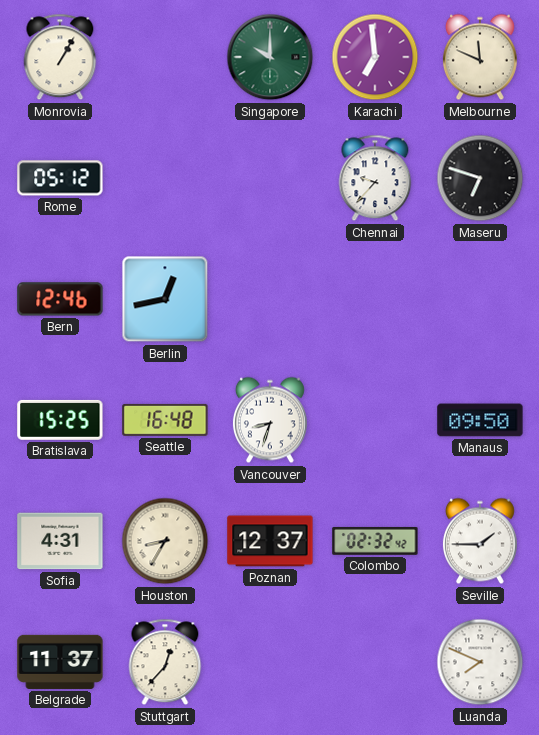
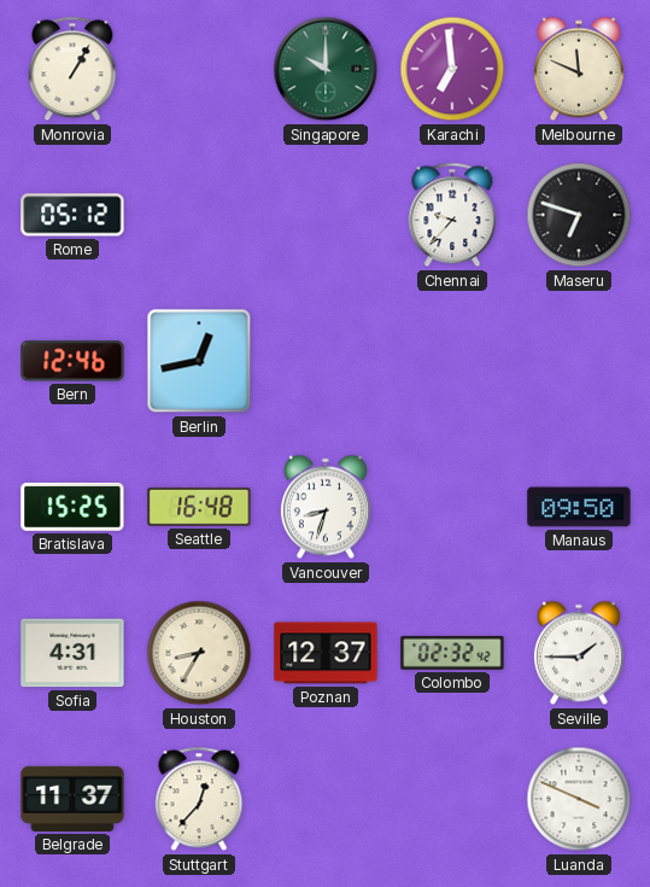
Luanda: 7:49 -> 3:49
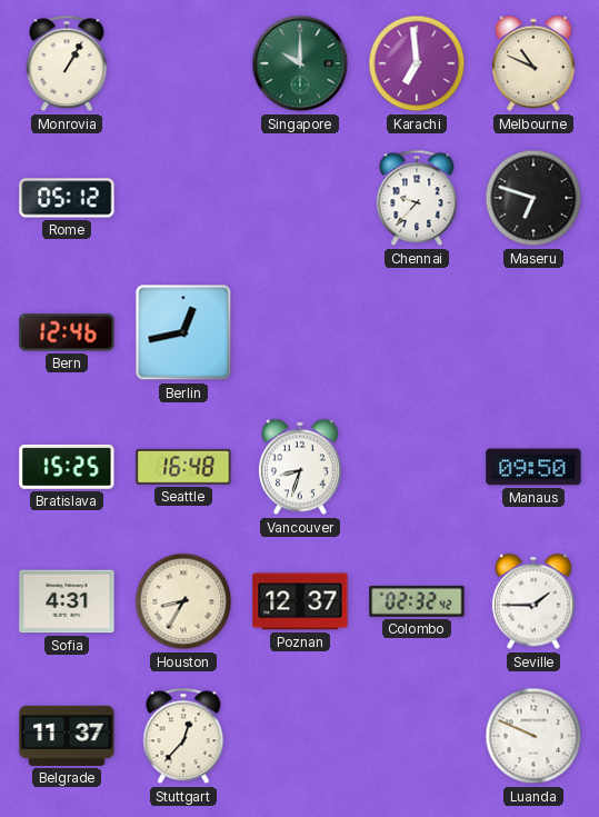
Melbourne: 11:49 -> 10:49
Luanda: 3:49 -> 9:49
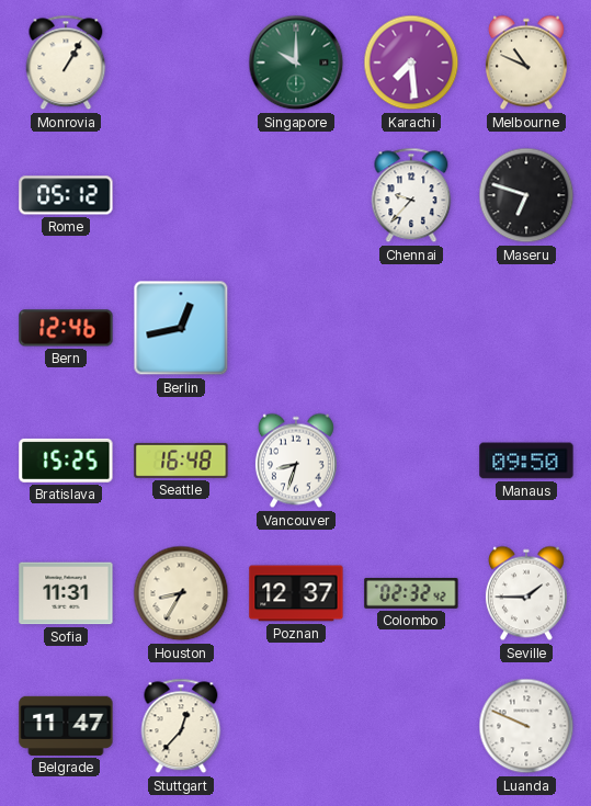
Karachi: 6:59 -> 7:29
Sofia: 4:31 -> 11:31
Belgrade: 11:37 -> 11:47
